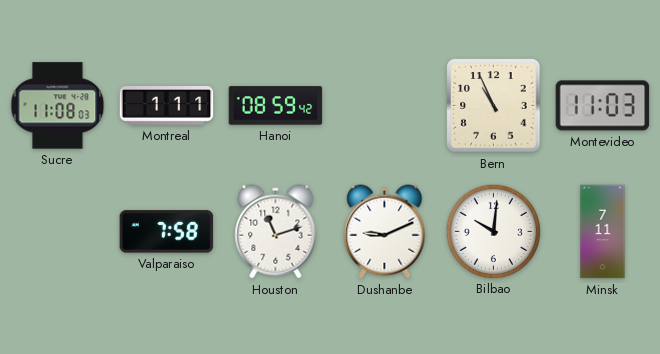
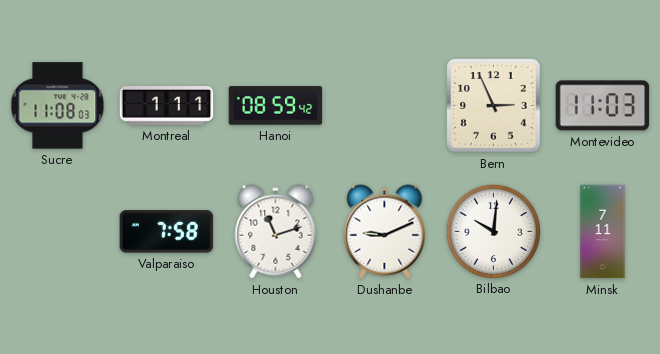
Bern: 10:56 -> 2:56
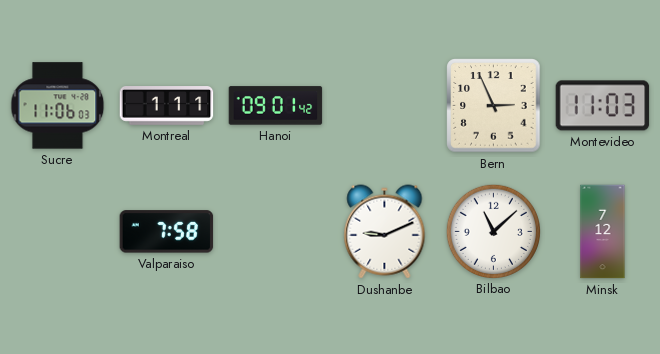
Sucre: 11:08 -> 11:06
Hanoi: 08:59 -> 09:01
Houston: 11:12 -> none
Bilbao: 10:01 -> 11:08
Minsk: 7:11 -> 7:12
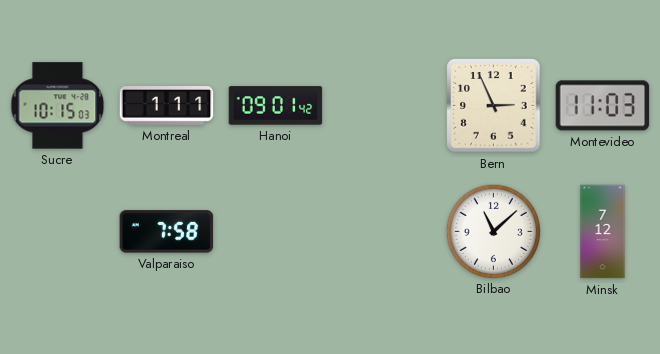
Sucre: 11:06 -> 10:15
Dushanbe: 9:11 -> none
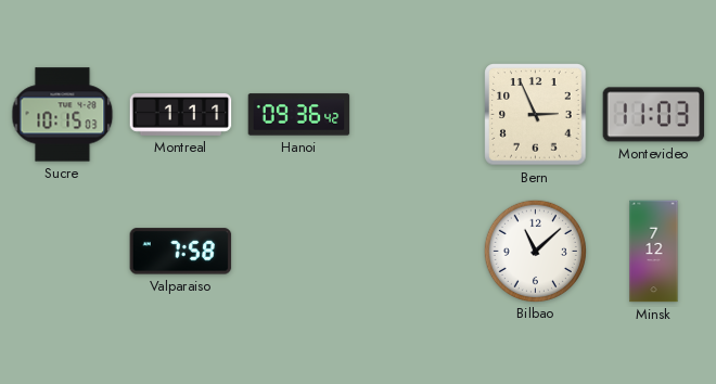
Hanoi: 09:01 -> 09:36
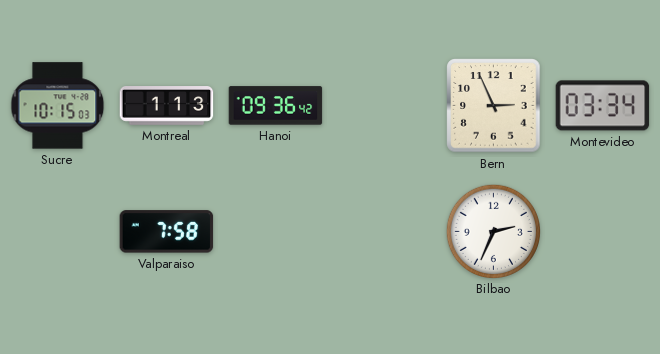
Montreal: 1:11 -> 1:13
Montevideo: 11:03 -> 03:34
Bilbao: 11:08 -> 2:34
Minsk: 7:12 -> none
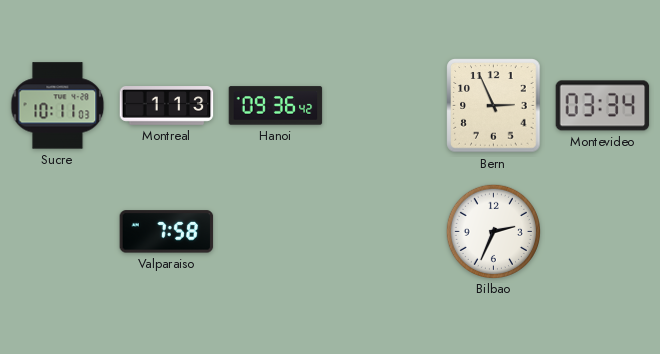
Sucre: 10:15 -> 10:11
